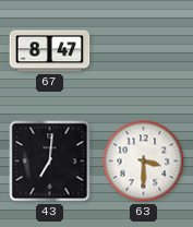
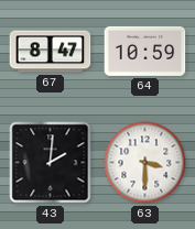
64: none -> 10:59
43: 7:01 -> 2:01
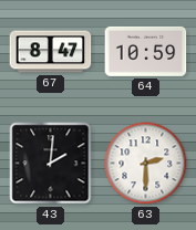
63: 3:30 -> 2:30
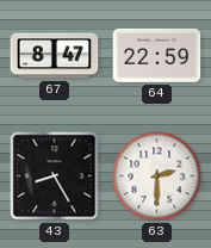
64: 10:59 -> 22:59
43: 2:01 -> 8:25
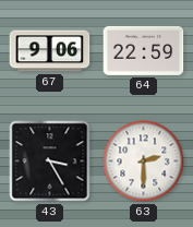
67: 8:47 -> 9:06
43: 8:25 -> 3:25
